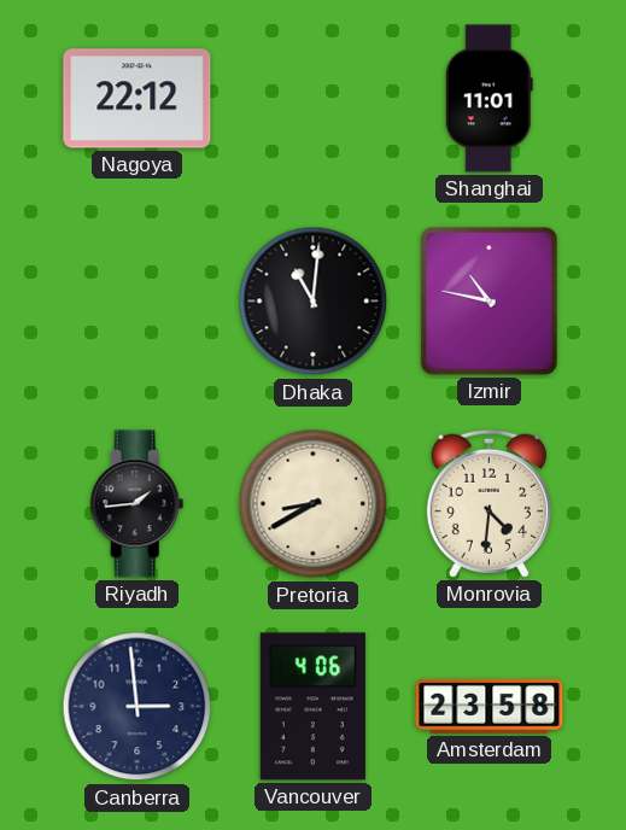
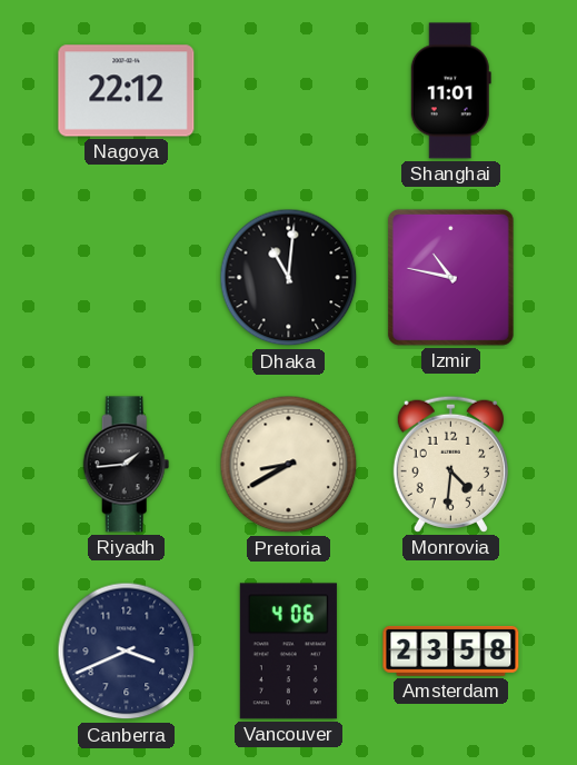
Canberra: 2:59 -> 3:41
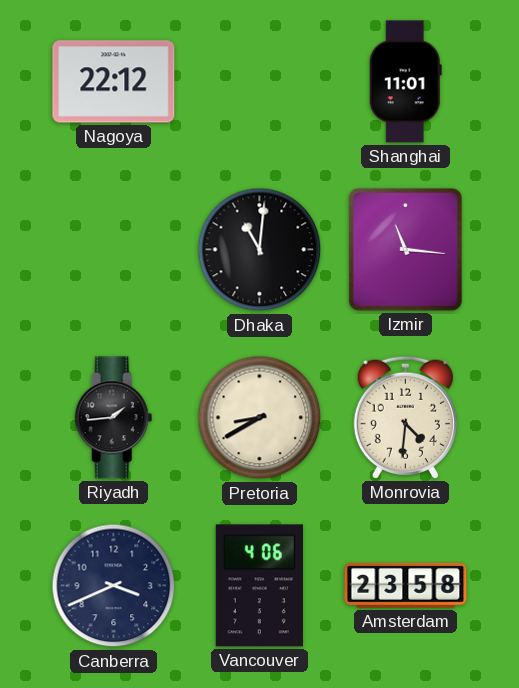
Izmir: 10:47 -> 11:16
